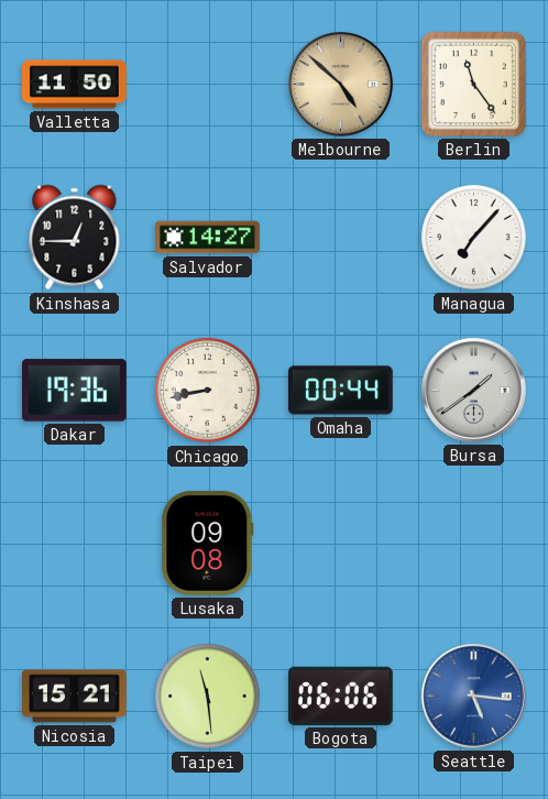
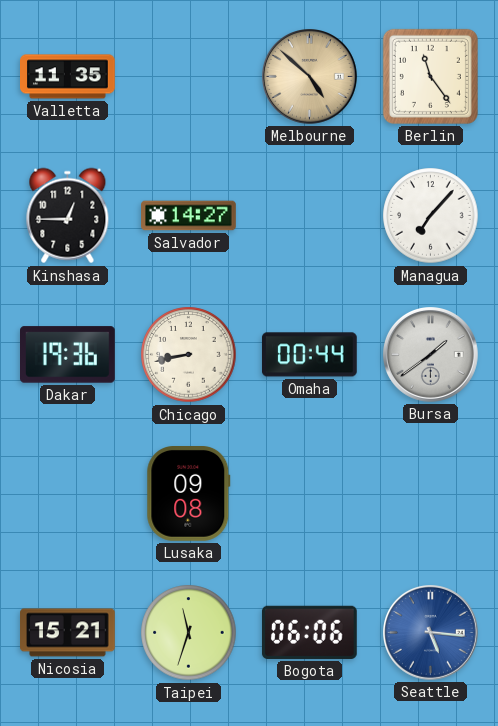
Valletta: 11:50 -> 11:35
Taipei: 11:29 -> 11:33
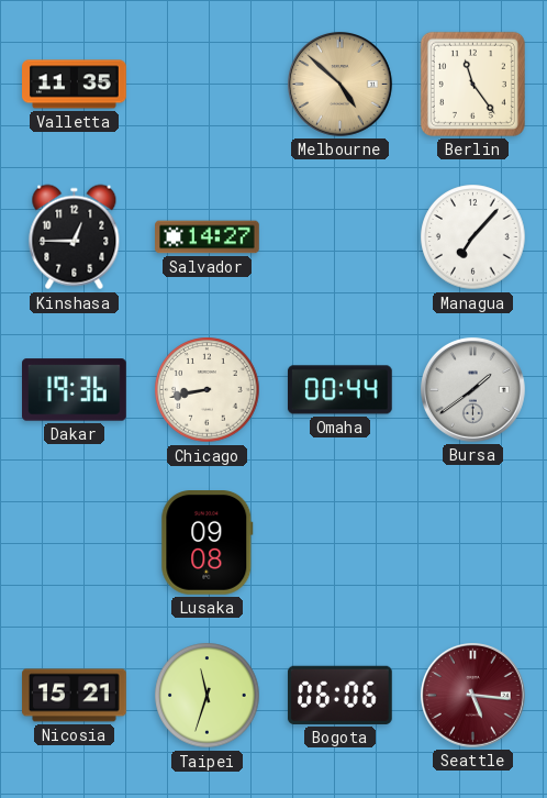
Seattle dial: blue -> burgundy
